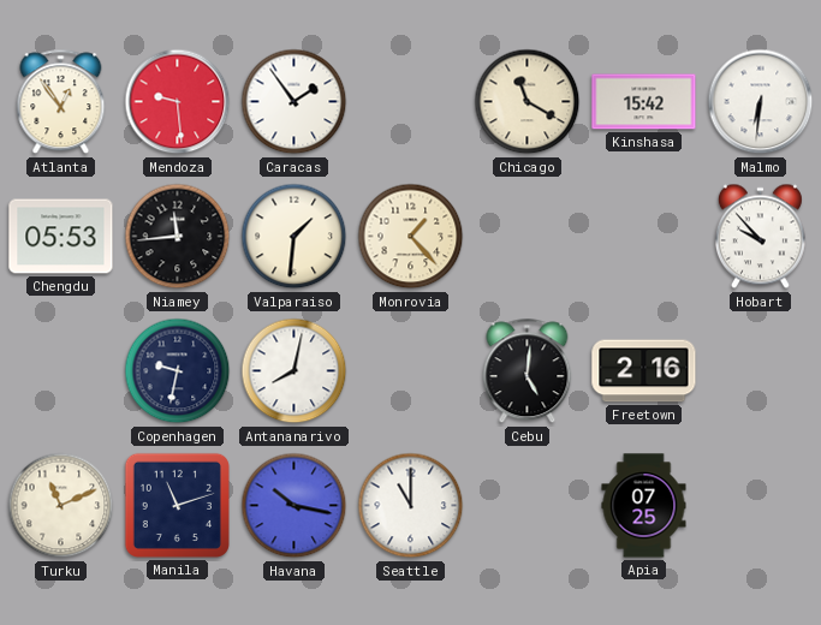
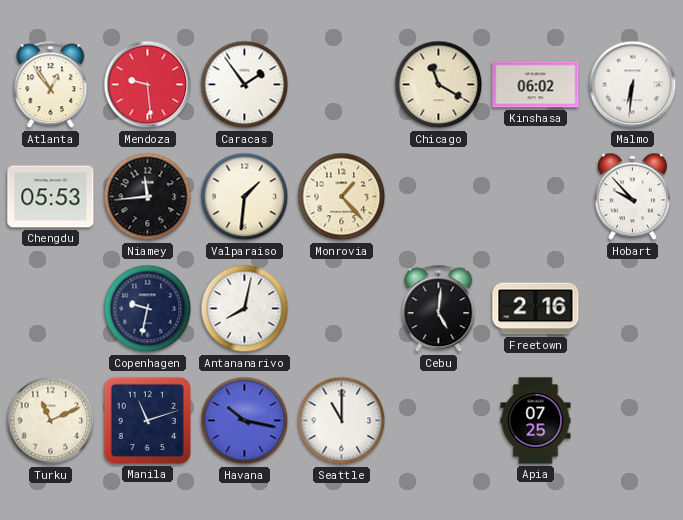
Kinshasa: 15:42 -> 06:02
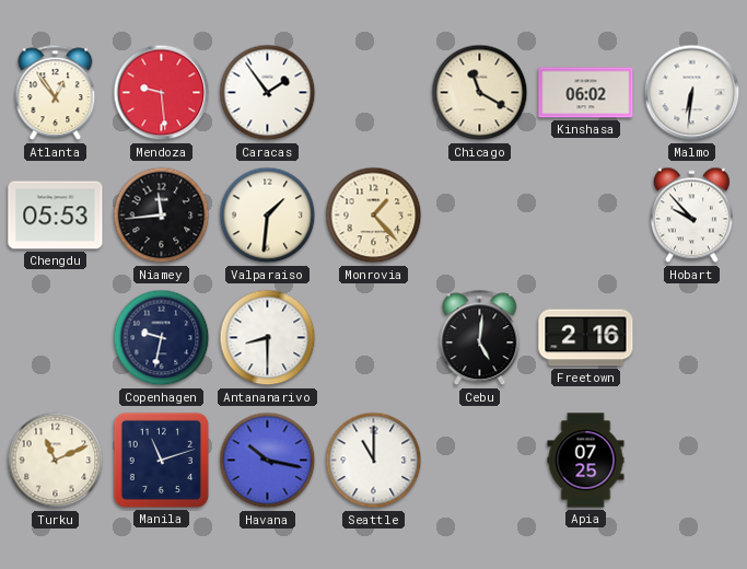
Antananarivo: 8:02 -> 8:30
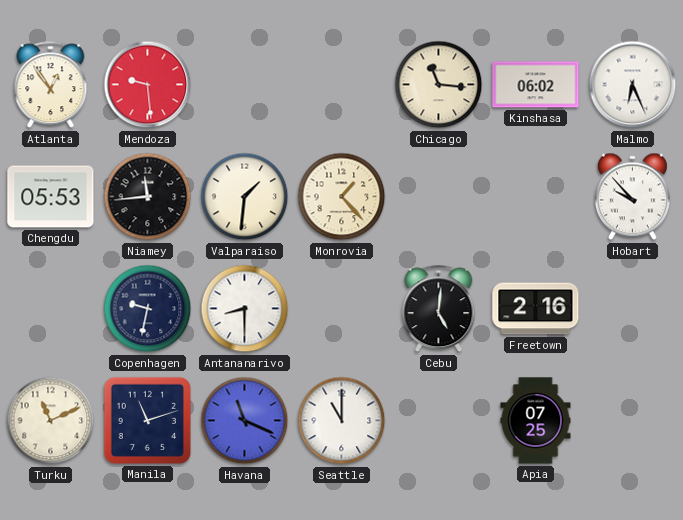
Caracas: 1:54 -> none
Chicago: 11:20 -> 11:16
Malmo: 6:31 -> 6:26
Havana: 10:17 -> 11:19
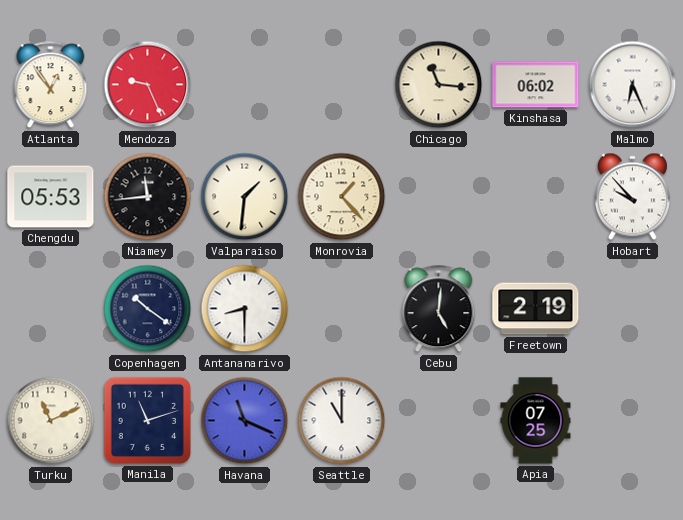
Mendoza: 9:29 -> 9:26
Copenhagen: 9:32 -> 10:21
Freetown: 2:16 -> 2:19
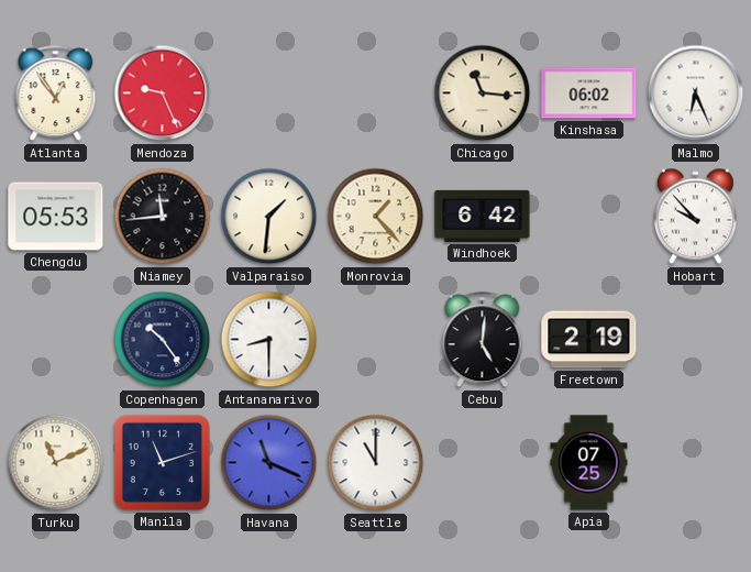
Windhoek: none -> 6:42
Copenhagen: 10:21 -> 10:24
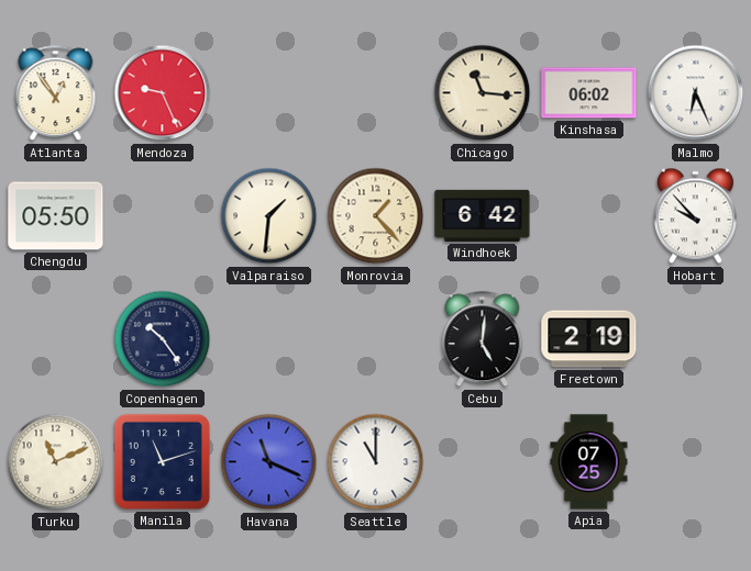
Chengdu: 05:53 -> 05:50
Niamey: 11:44 -> none
Antananarivo: 8:30 -> none
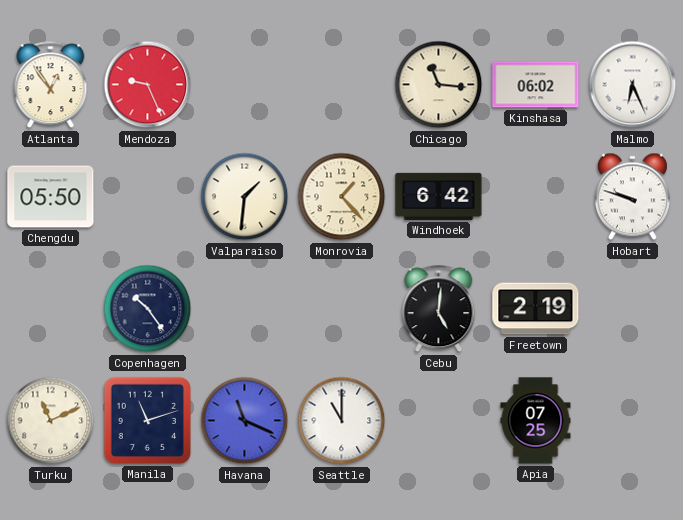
Hobart: 9:53 -> 9:48
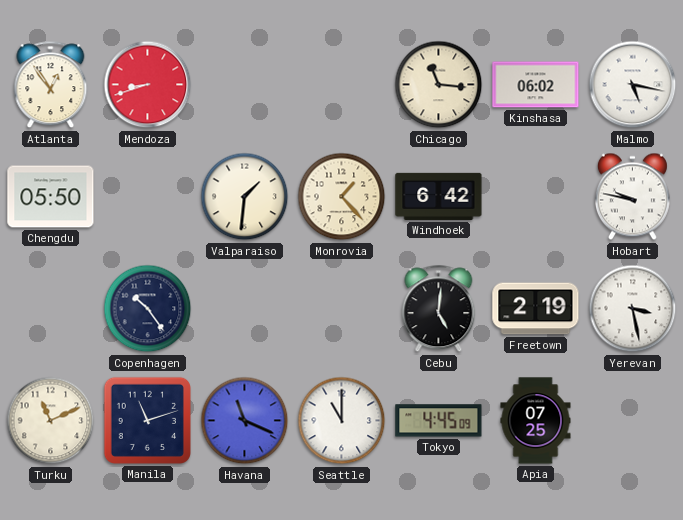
Mendoza: 9:26 -> 8:42
Malmo: 6:26 -> 5:17
Hobart: 9:48 -> 9:47
Yerevan: none -> 3:28
Tokyo: none -> 4:45
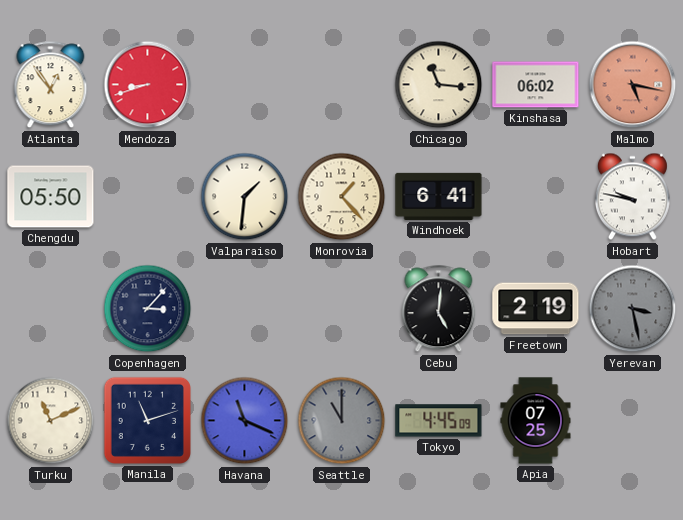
Malmo dial: white -> salmon
Windhoek: 6:42 -> 6:41
Copenhagen: 10:24 -> 3:07
Yerevan dial: white -> grey
Seattle dial: white -> grey
